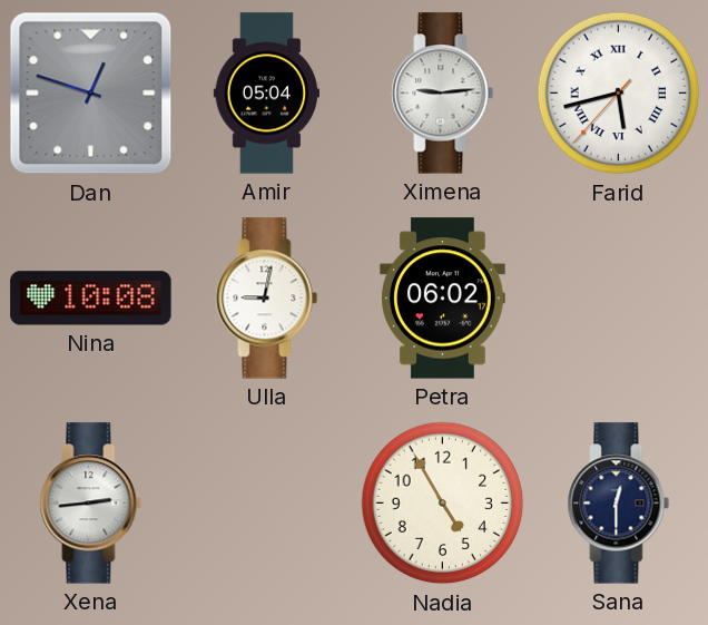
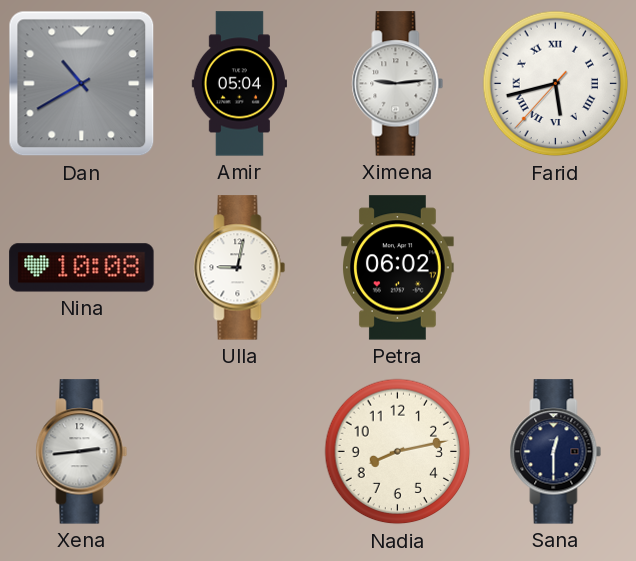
Dan: 12:48 -> 10:40
Nadia: 4:55 -> 8:13
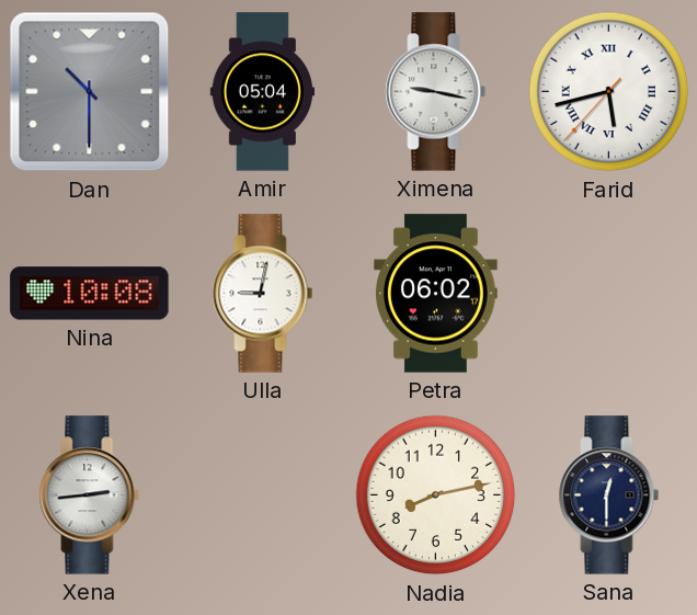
Dan: 10:40 -> 10:30
Ximena: 9:14 -> 9:17
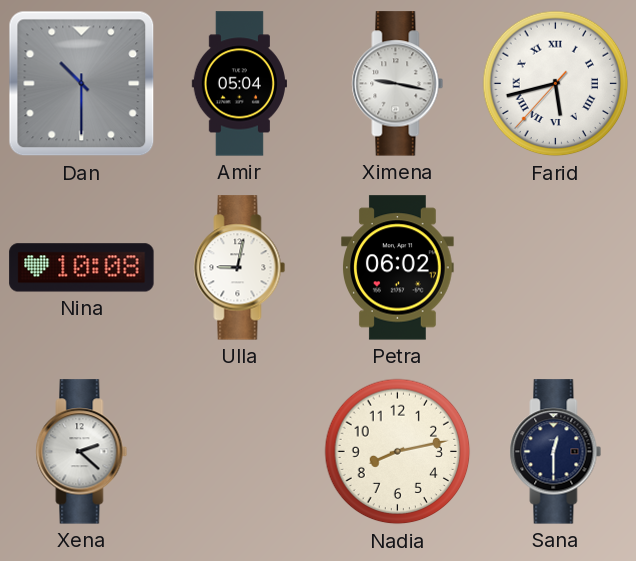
Xena: 2:44 -> 2:22
